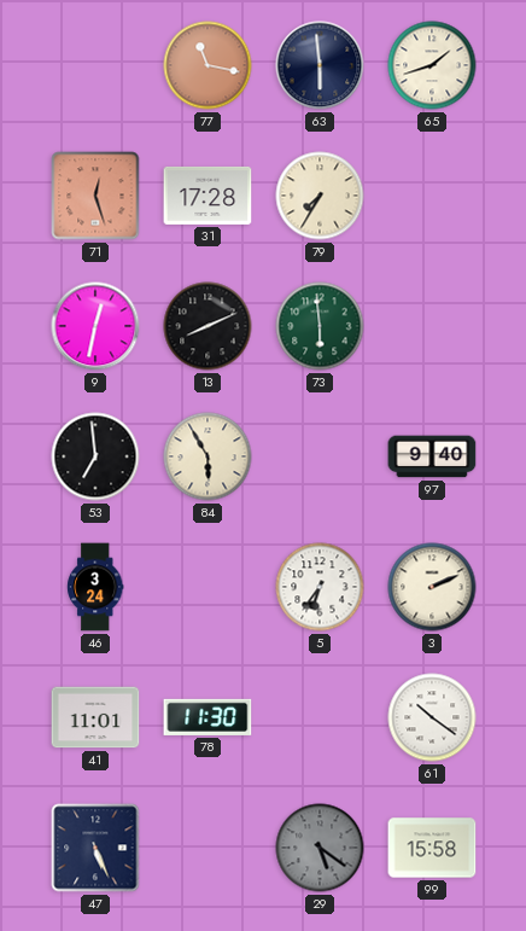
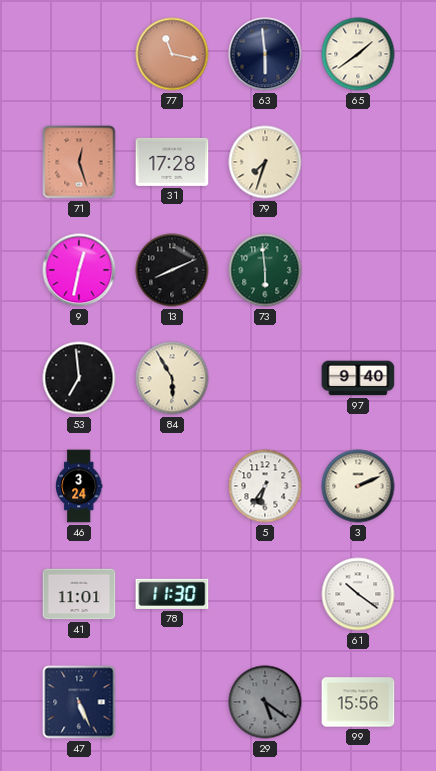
65: 1:42 -> 1:39
79: 7:35 -> 7:33
99: 15:58 -> 15:56
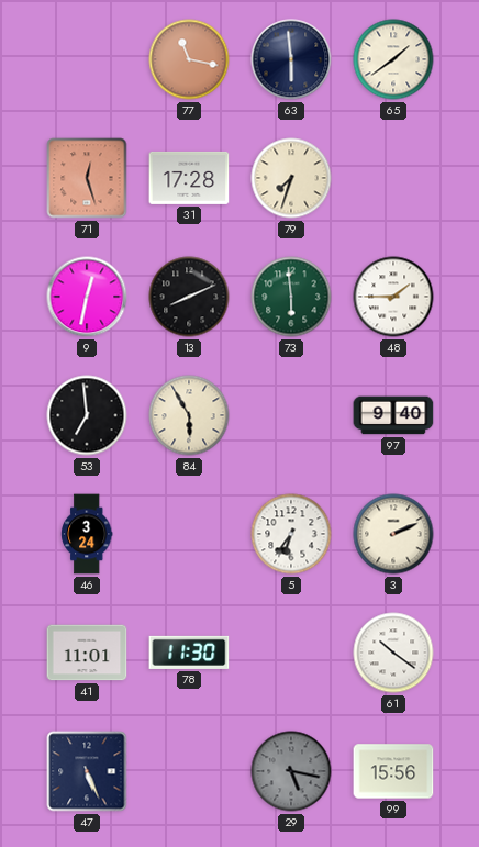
48: none -> 1:45
29: 5:21 -> 5:17
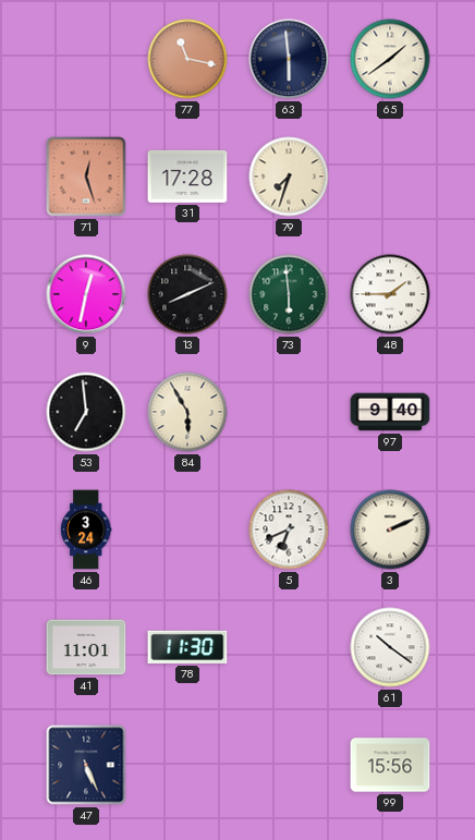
5: 6:36 -> 6:41
29: 5:17 -> none
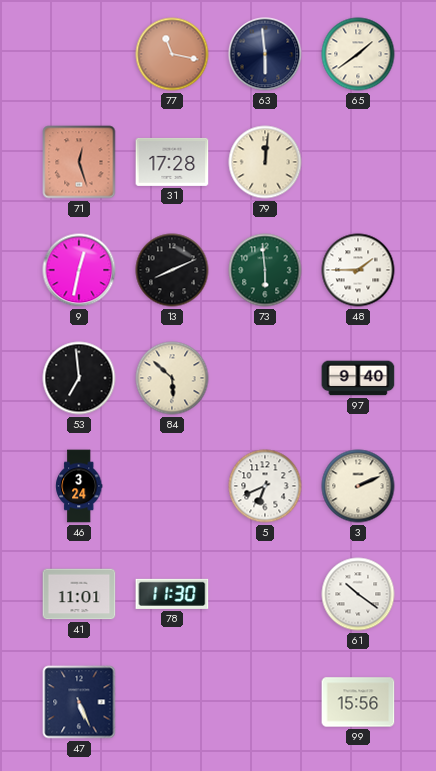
79: 7:33 -> 12:01
84: 5:55 -> 5:52
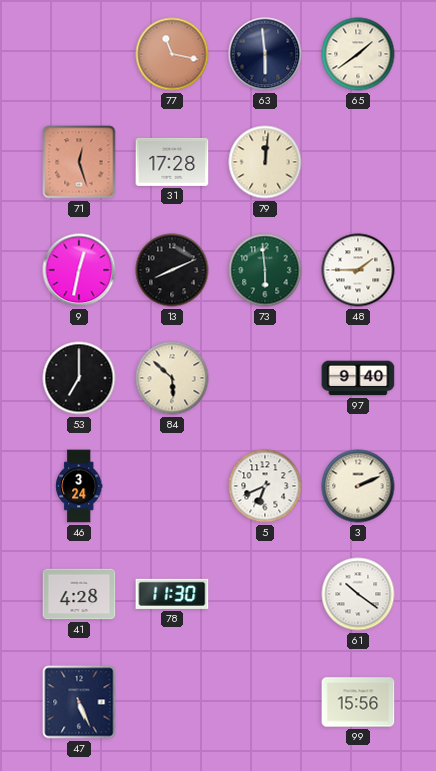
53: 6:59 -> 7:00
41: 11:01 -> 4:28
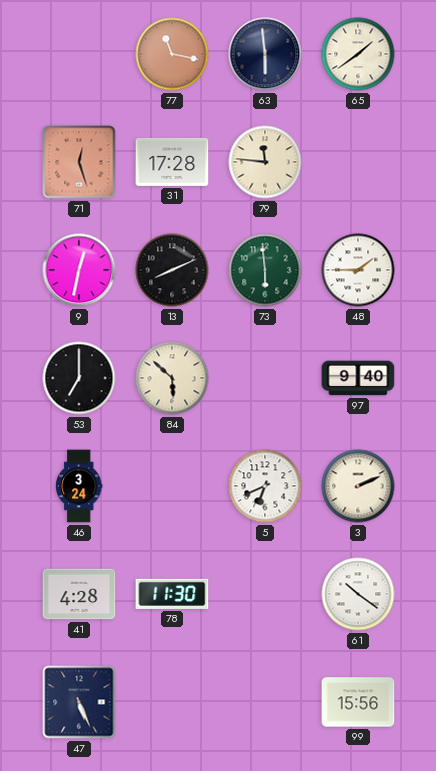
79: 12:01 -> 11:46
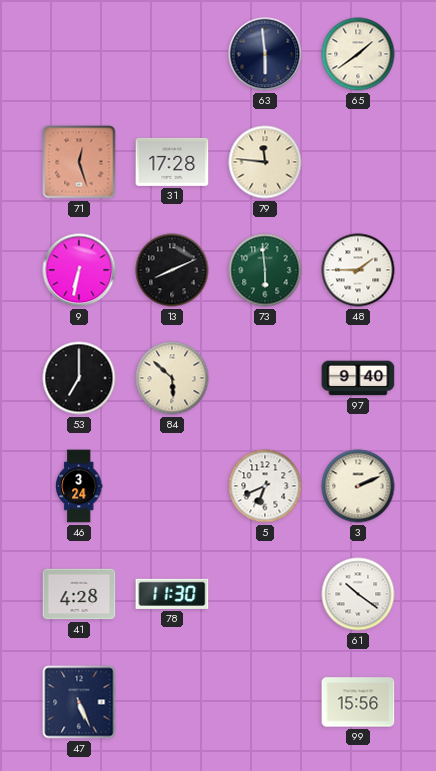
77: 11:17 -> none
9: 12:32 -> 6:32
